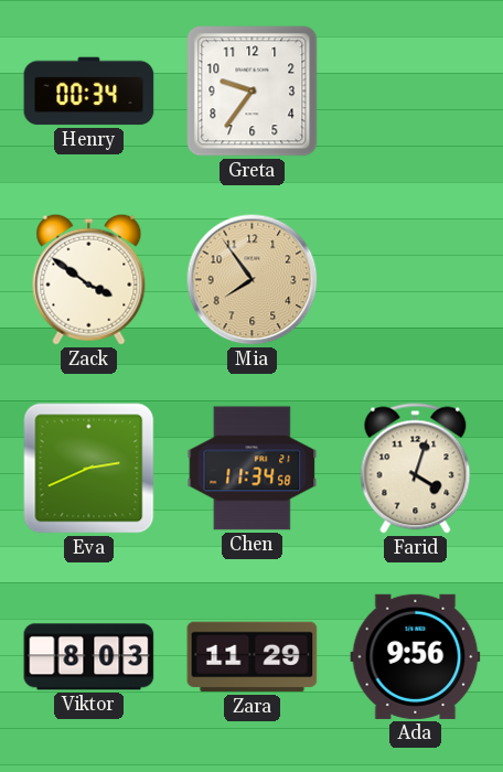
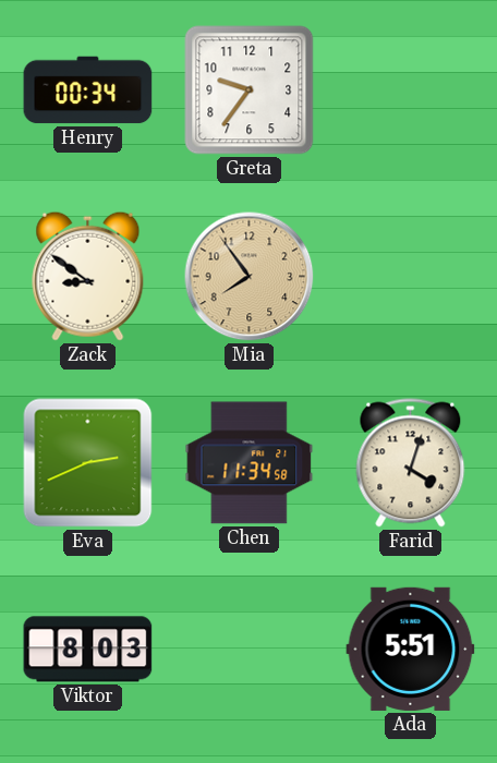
Zack: 3:51 -> 8:51
Zara: 11:29 -> none
Ada: 9:56 -> 5:51
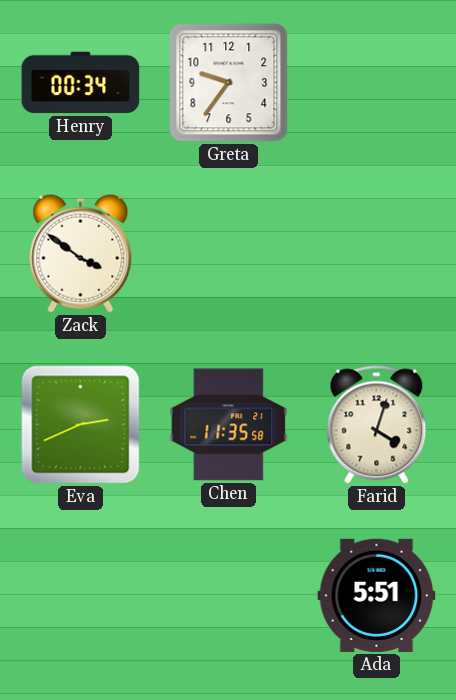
Zack: 8:51 -> 3:51
Mia: 7:54 -> none
Chen: 11:34 -> 11:35
Viktor: 8:03 -> none
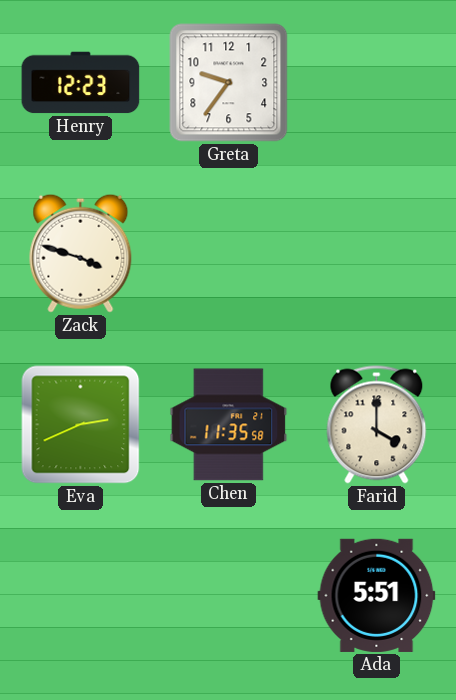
Henry: 00:34 -> 12:23
Zack: 3:51 -> 3:48
Farid: 4:03 -> 4:00
